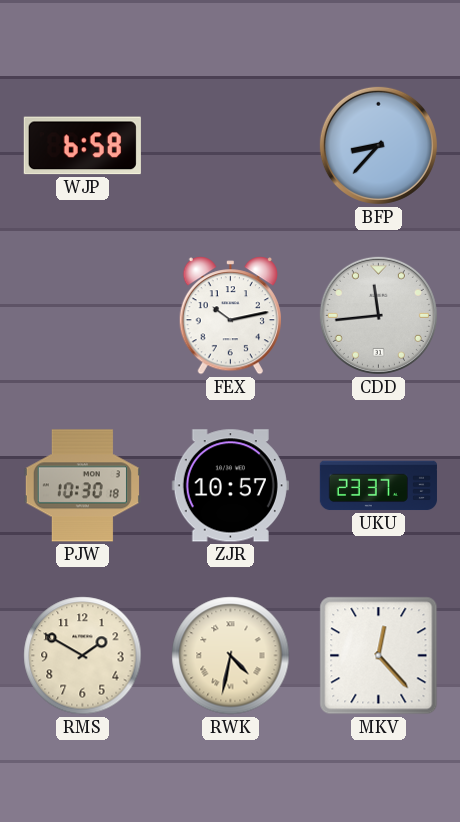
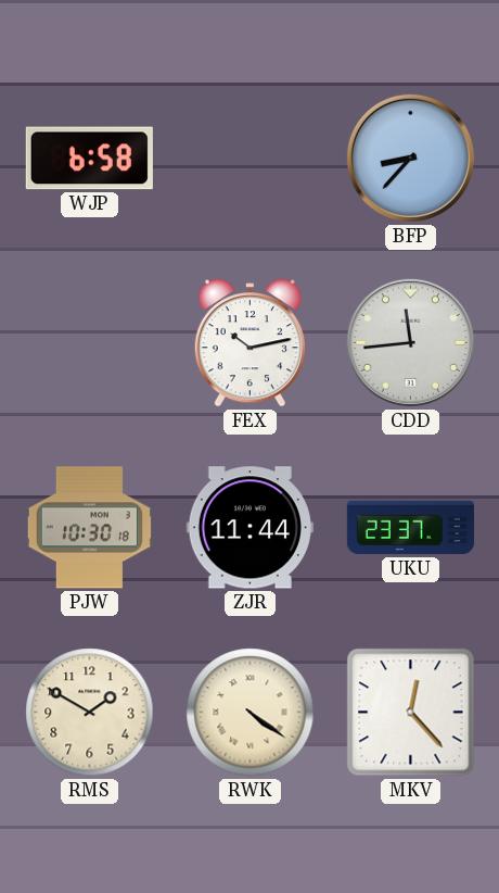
ZJR: 10:57 -> 11:44
RWK: 4:32 -> 4:21
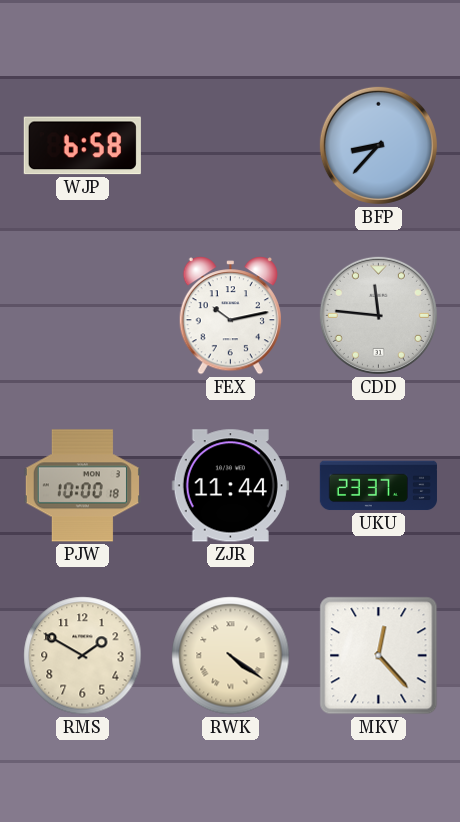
CDD: 11:44 -> 11:46
PJW: 10:30 -> 10:00
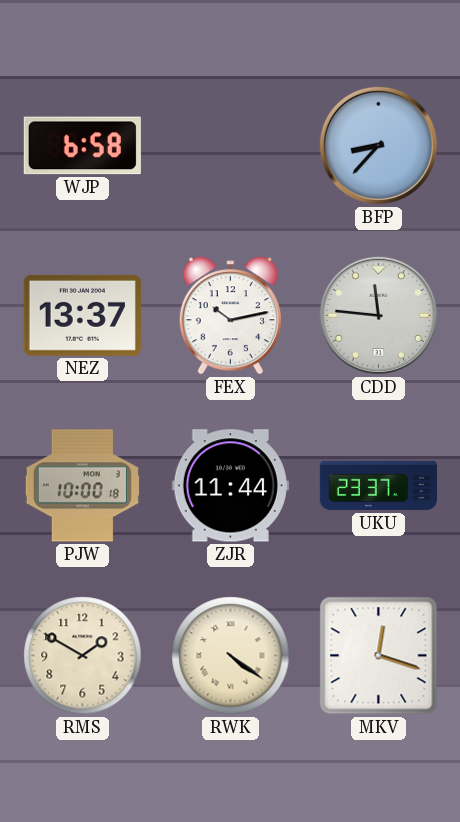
NEZ: none -> 13:37
MKV: 12:23 -> 12:18
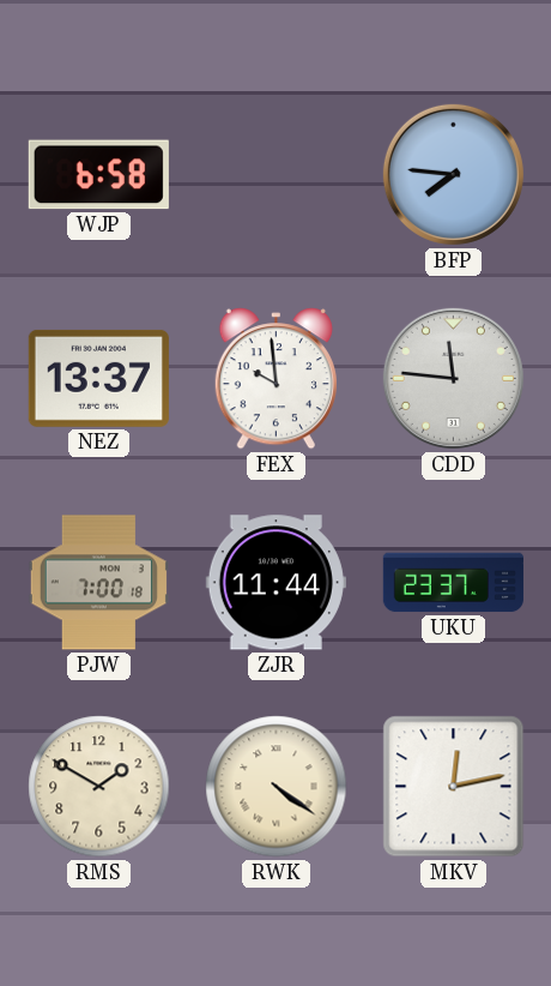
BFP: 8:37 -> 7:46
FEX: 10:13 -> 9:59
PJW: 10:00 -> 7:00
MKV: 12:18 -> 12:13
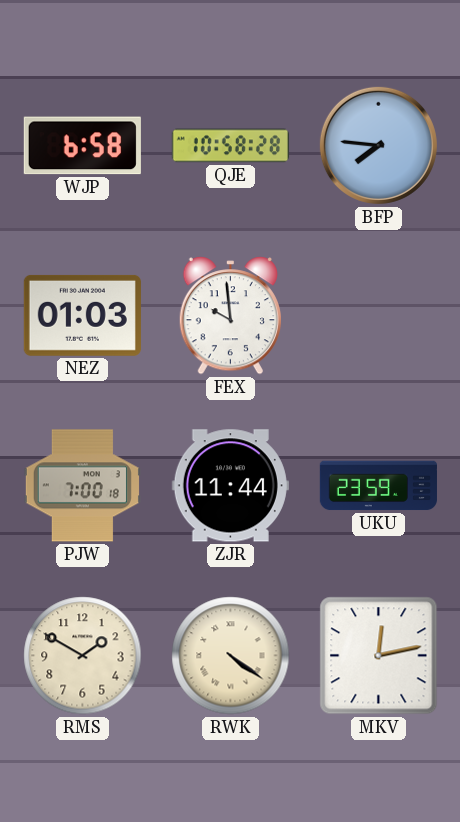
QJE: none -> 10:58
NEZ: 13:37 -> 01:03
CDD: 11:46 -> none
UKU: 23:37 -> 23:59
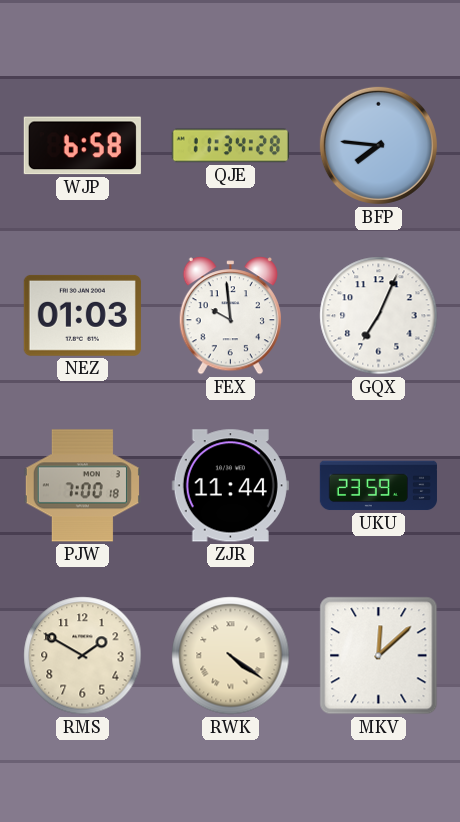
QJE: 10:58 -> 11:34
GQX: none -> 7:04
MKV: 12:13 -> 12:08
